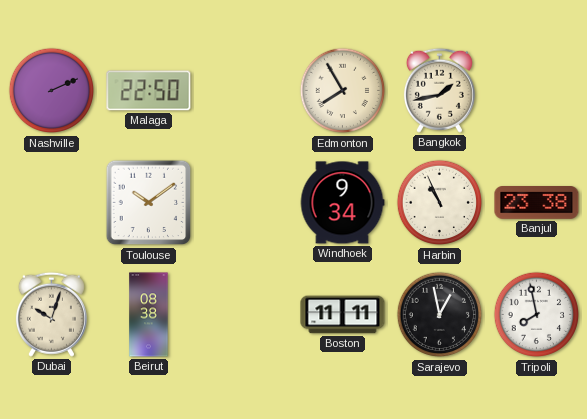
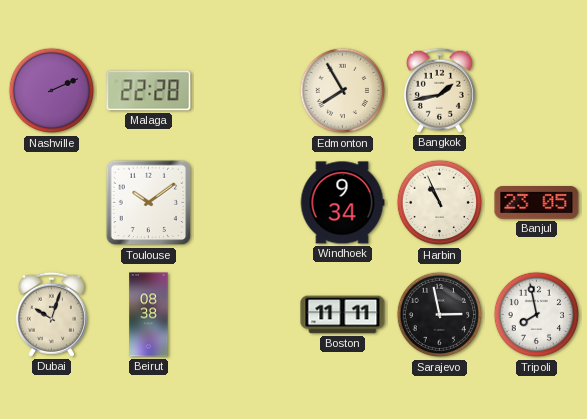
Malaga: 22:50 -> 22:28
Banjul: 23:38 -> 23:05
Sarajevo: 12:58 -> 2:58
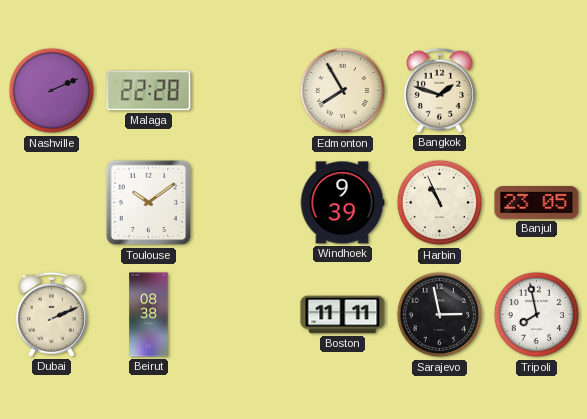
Bangkok: 1:43 -> 1:48
Windhoek: 9:34 -> 9:39
Dubai: 10:03 -> 2:11
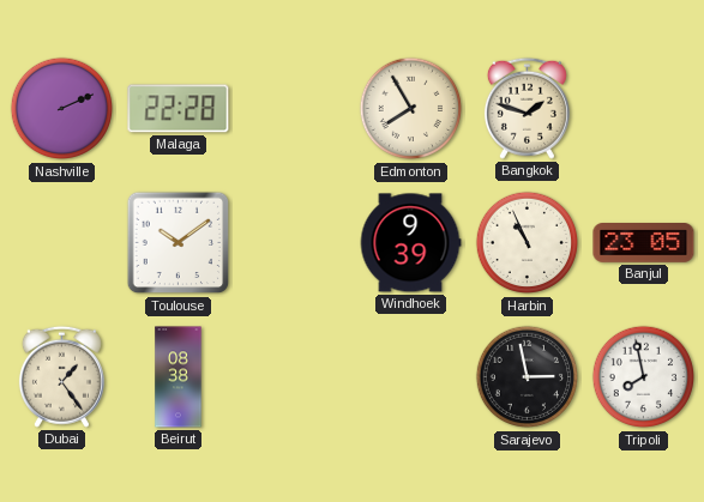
Dubai: 2:11 -> 1:24
Boston: 11:11 -> none
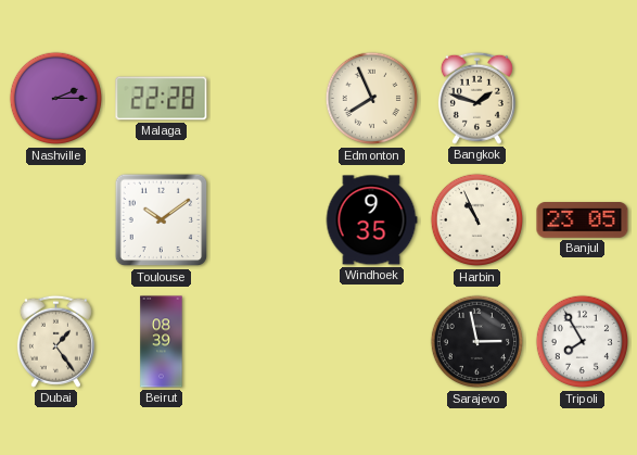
Nashville: 2:11 -> 2:15
Edmonton: 7:55 -> 7:56
Windhoek: 9:39 -> 9:35
Beirut: 08:38 -> 08:39
Tripoli: 7:58 -> 7:55
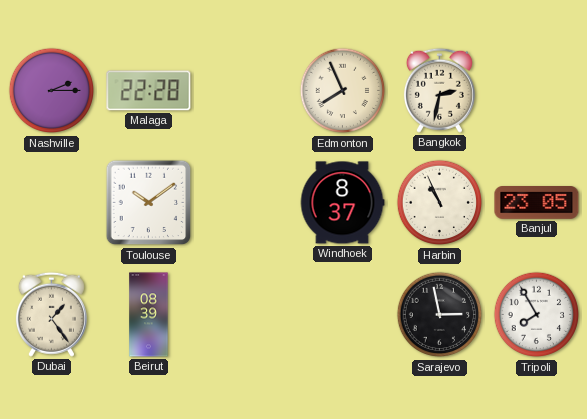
Bangkok: 1:48 -> 2:32
Windhoek: 9:35 -> 8:37
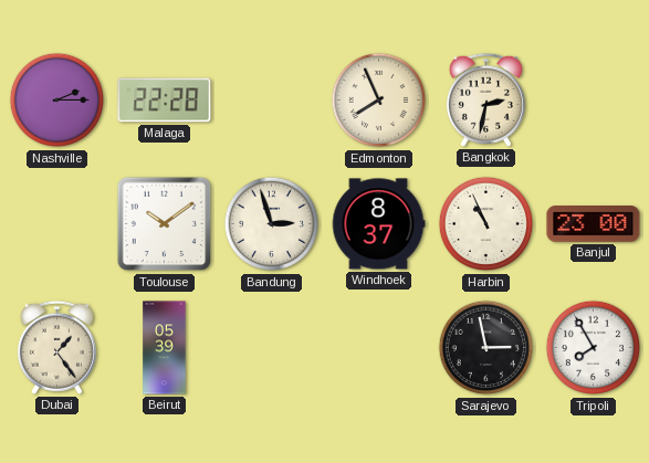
Bandung: none -> 2:57
Banjul: 23:05 -> 23:00
Beirut: 08:39 -> 05:39
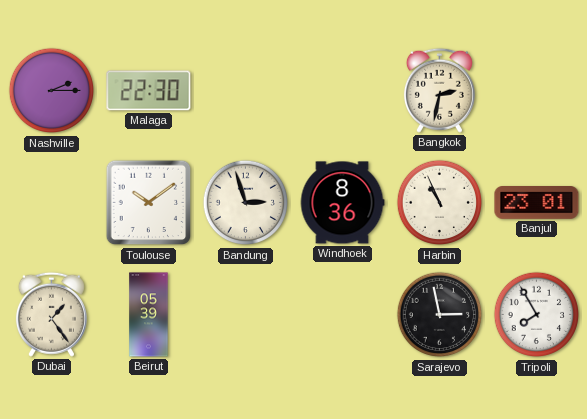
Malaga: 22:28 -> 22:30
Edmonton: 7:56 -> none
Windhoek: 8:37 -> 8:36
Banjul: 23:00 -> 23:01
